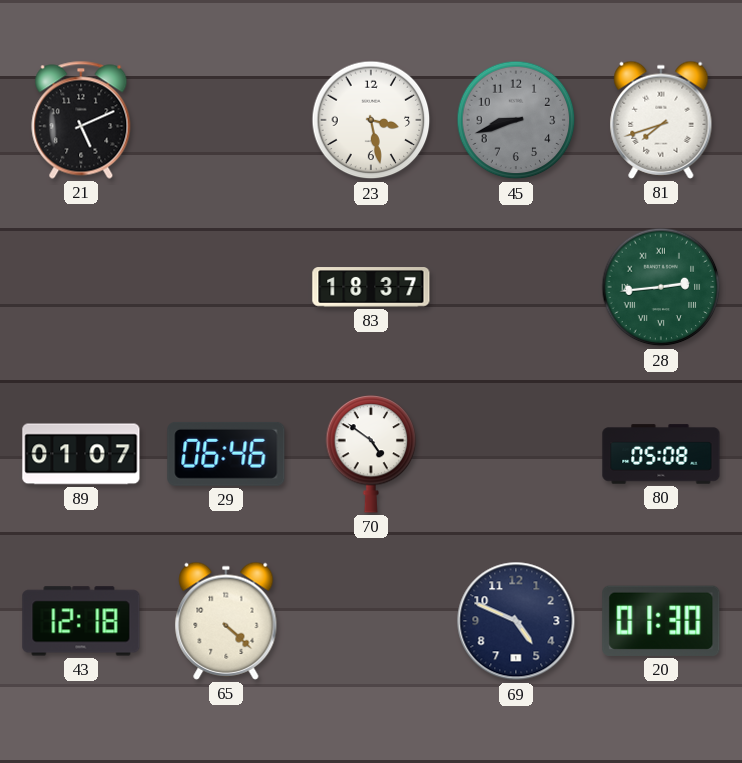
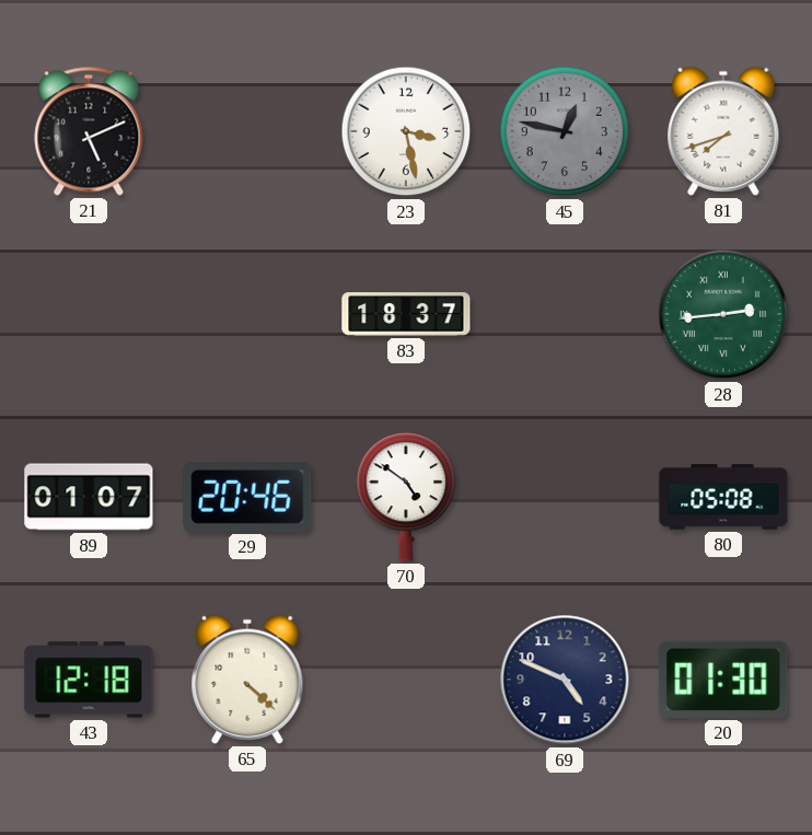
45: 8:42 -> 12:47
29: 06:46 -> 20:46
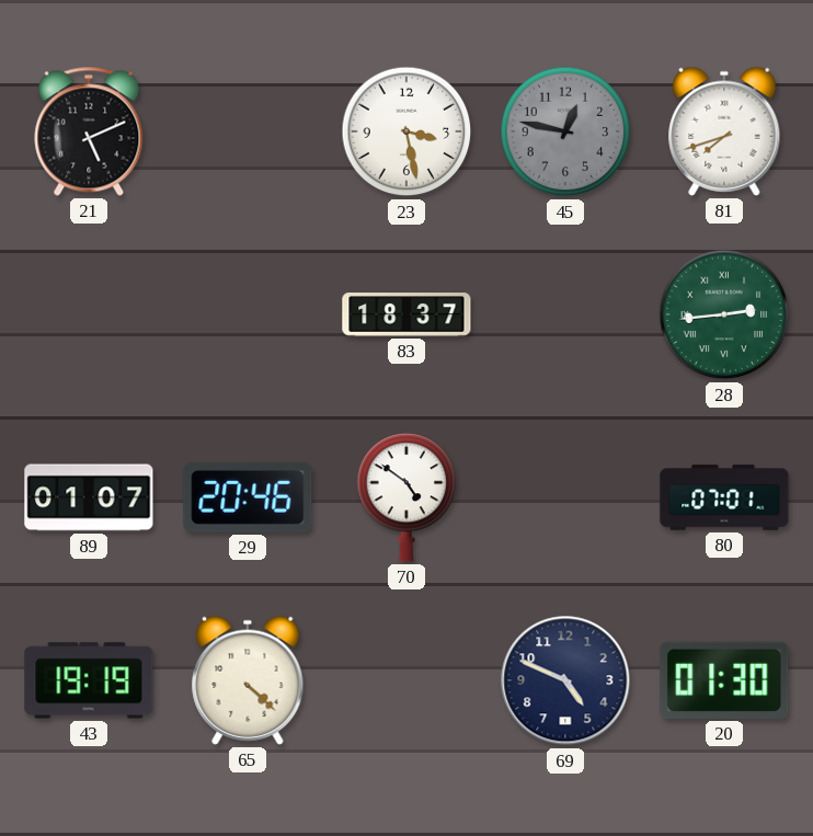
80: 05:08 -> 07:01
43: 12:18 -> 19:19
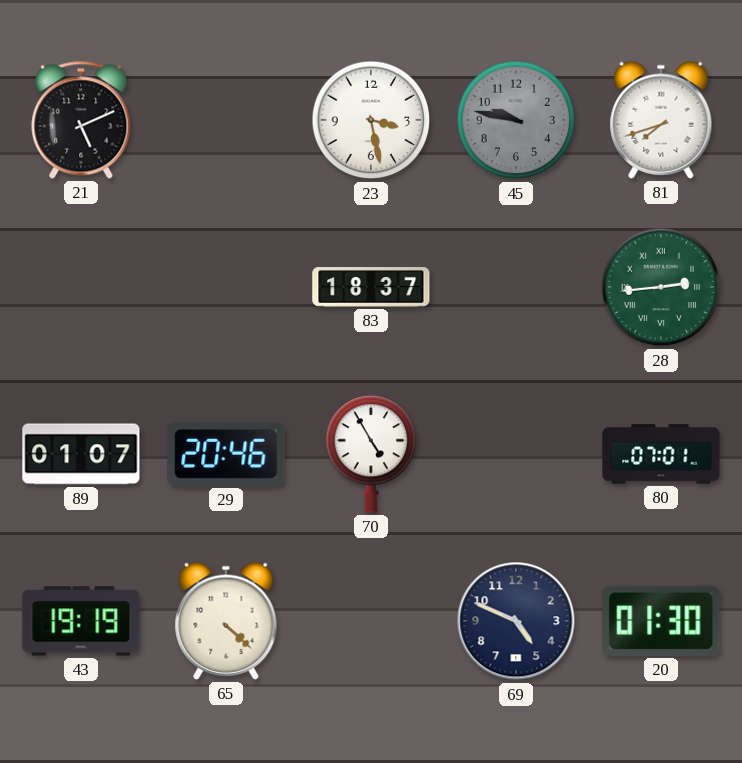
45: 12:47 -> 9:47
70: 4:51 -> 4:55
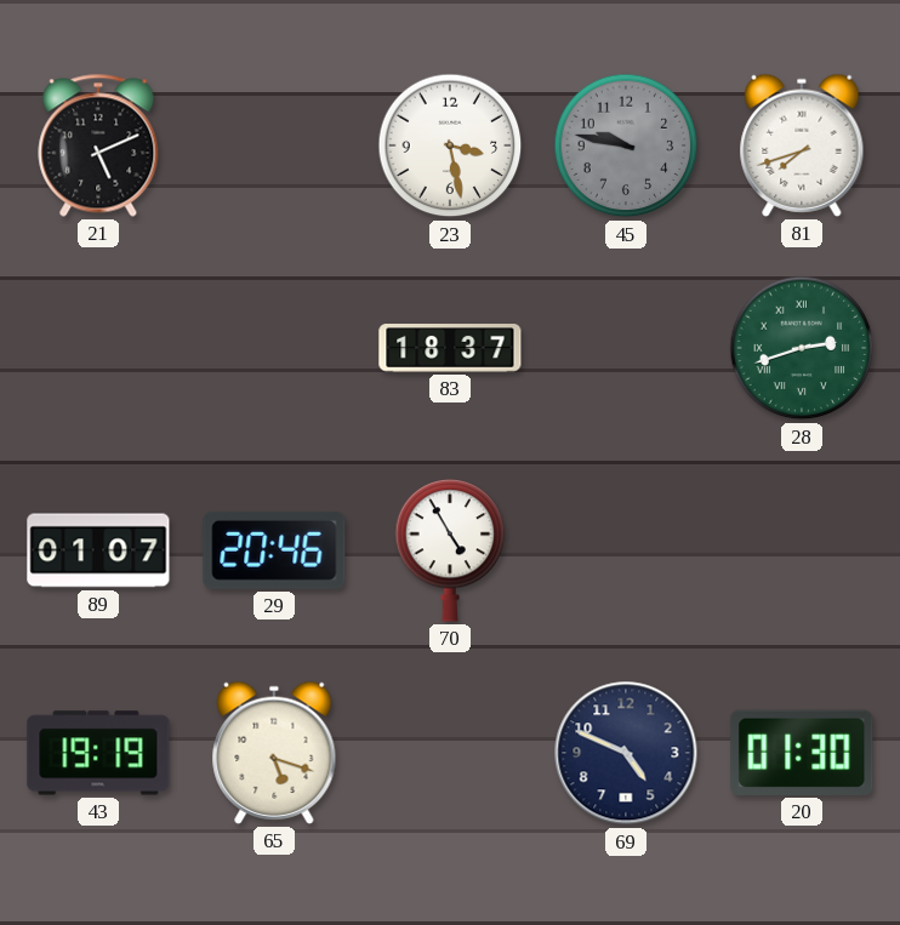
28: 2:44 -> 2:42
80: 07:01 -> none
65: 4:22 -> 5:18
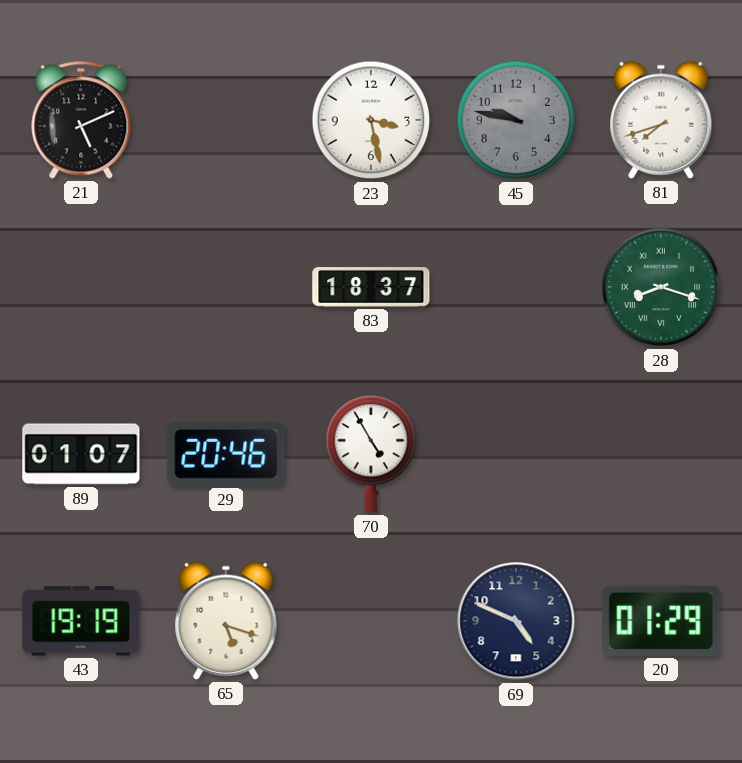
28: 2:42 -> 8:18
20: 01:30 -> 01:29
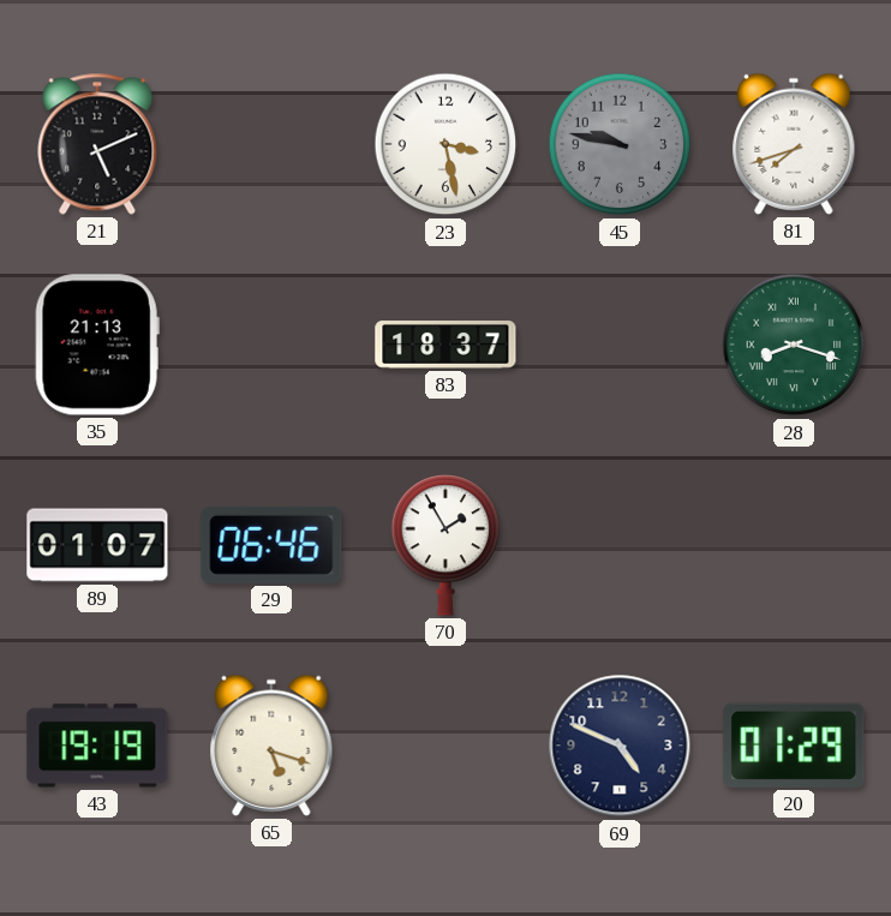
35: none -> 21:13
29: 20:46 -> 06:46
70: 4:55 -> 1:55
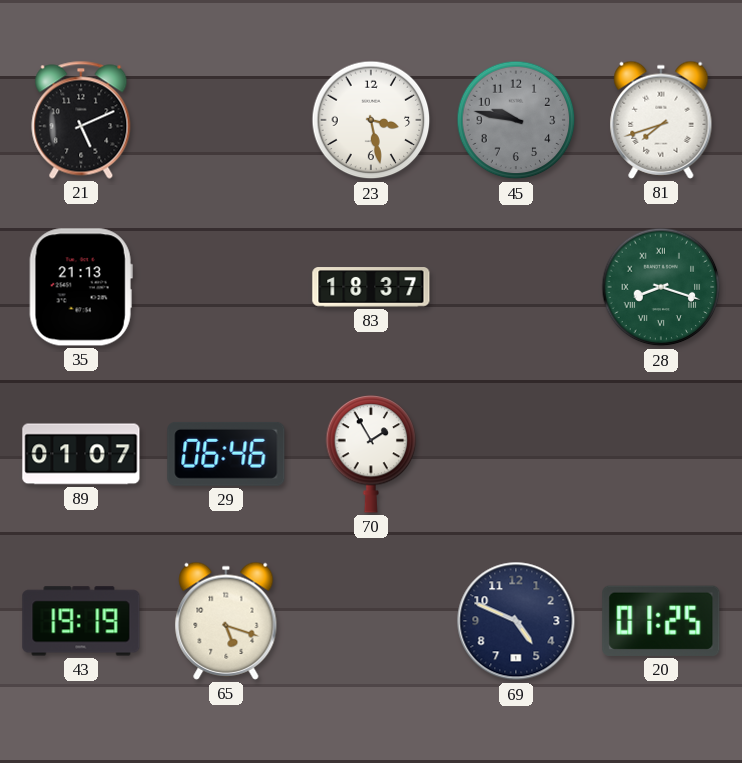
20: 01:29 -> 01:25
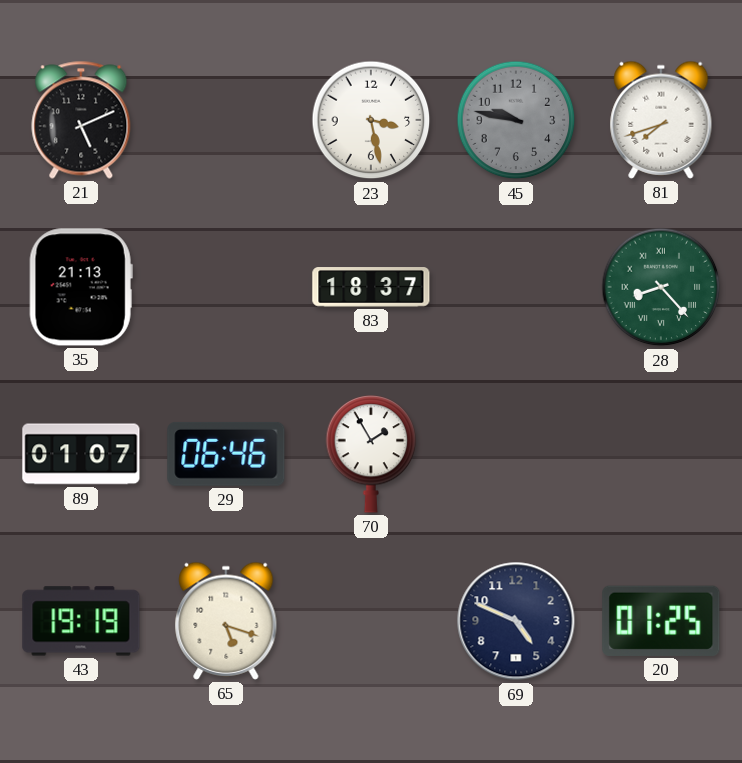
28: 8:18 -> 8:23
